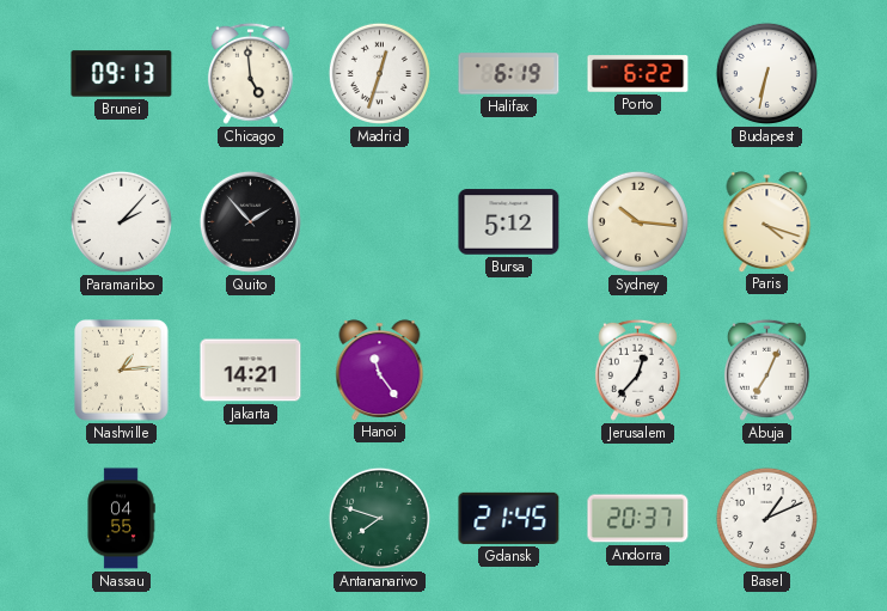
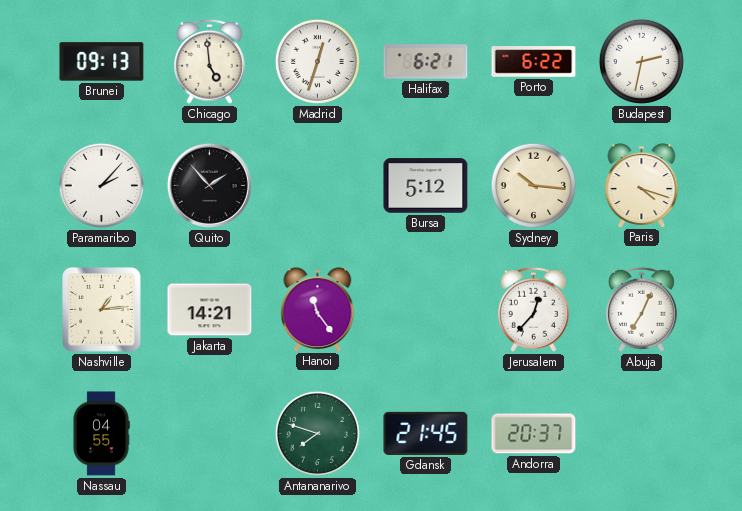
Halifax: 6:19 -> 6:21
Budapest: 6:32 -> 2:32
Basel: 1:11 -> none
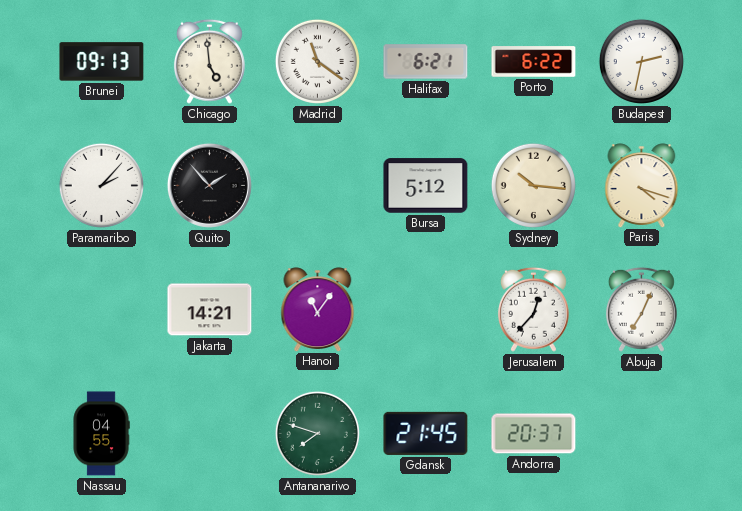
Madrid: 12:33 -> 11:21
Nashville: 1:14 -> none
Hanoi: 11:24 -> 11:06
